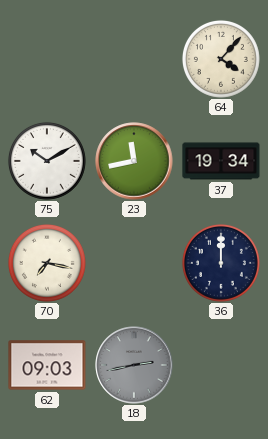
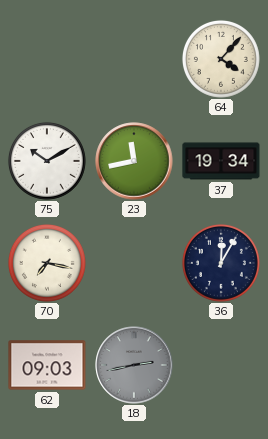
36: 12:00 -> 12:05
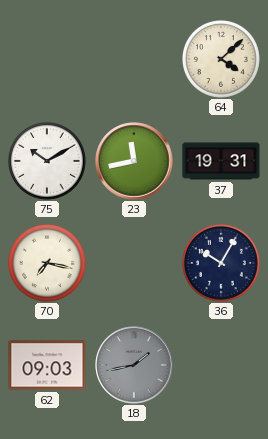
64: 4:07 -> 4:08
37: 19:34 -> 19:31
36: 12:05 -> 10:05
18: 2:43 -> 1:43
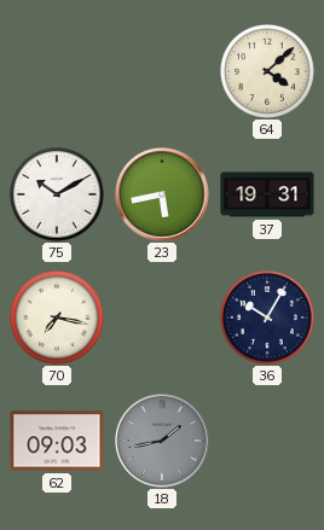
23: 11:43 -> 5:43
